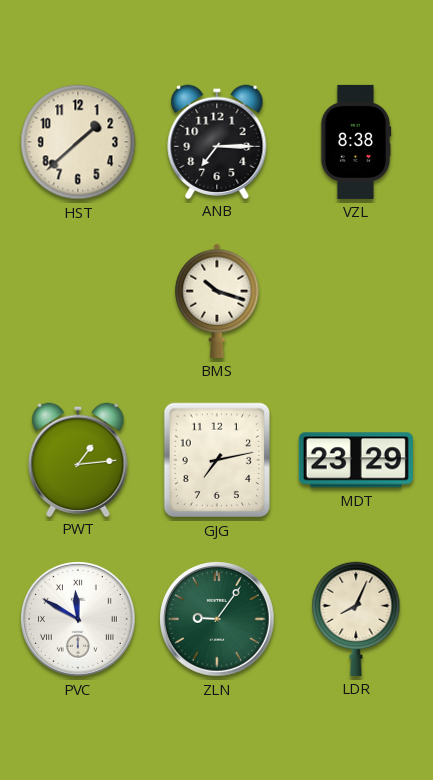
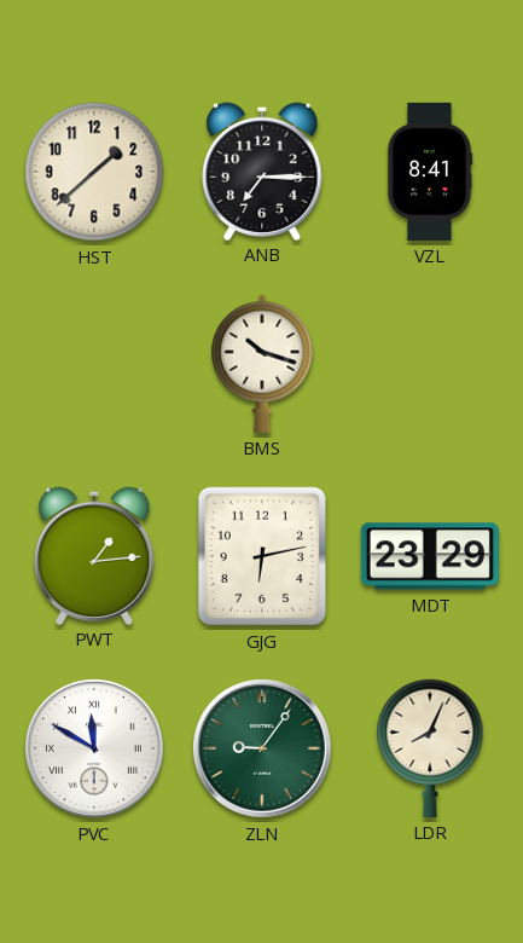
VZL: 8:38 -> 8:41
GJG: 7:13 -> 6:13
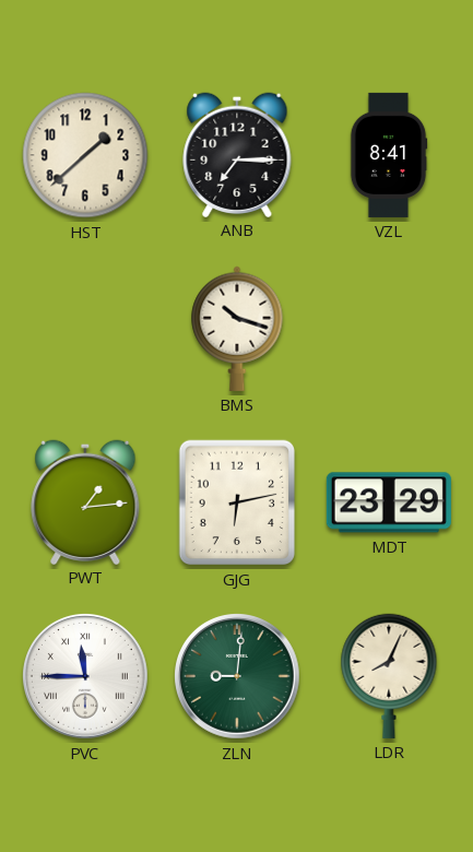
PVC: 11:50 -> 11:45
ZLN: 9:06 -> 9:01
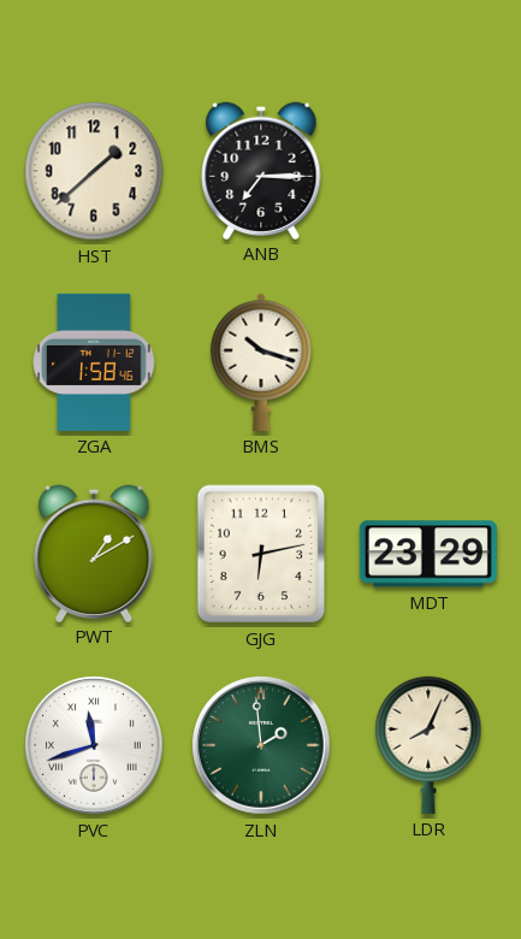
VZL: 8:41 -> none
ZGA: none -> 1:58
PWT: 1:14 -> 1:10
PVC: 11:45 -> 11:42
ZLN: 9:01 -> 1:59
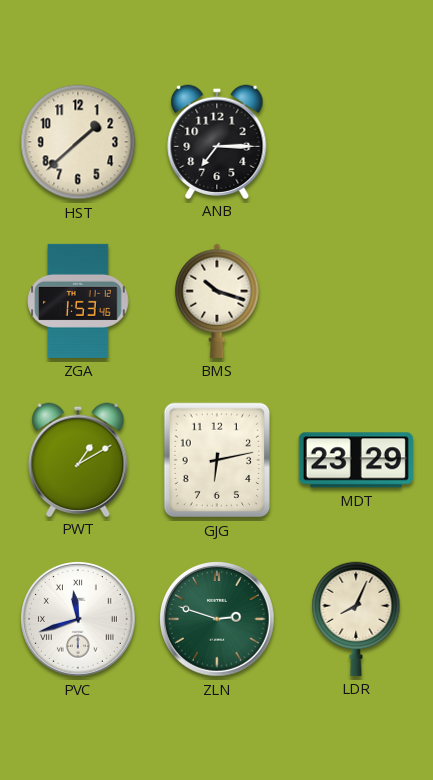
ZGA: 1:58 -> 1:53
ZLN: 1:59 -> 2:48
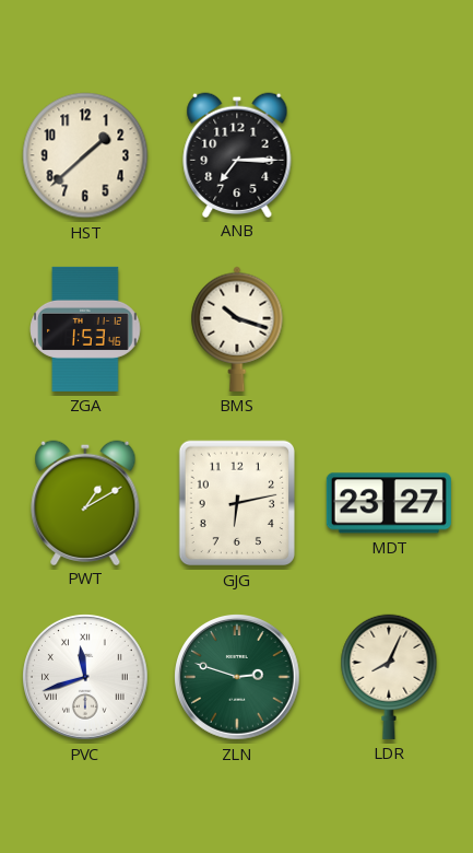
MDT: 23:29 -> 23:27
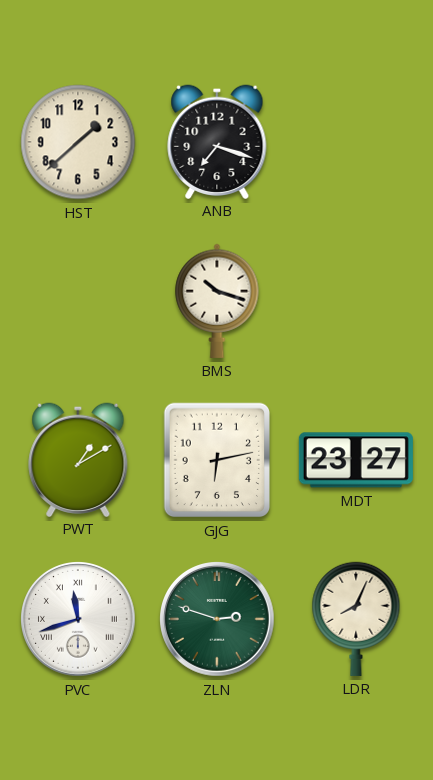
ANB: 7:15 -> 7:18
ZGA: 1:53 -> none
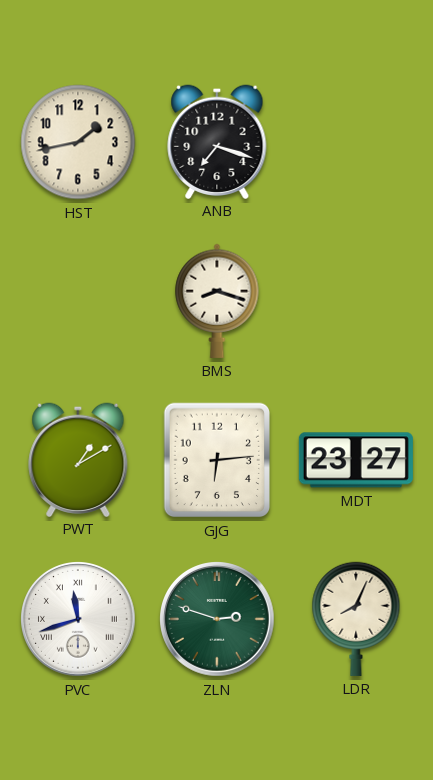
HST: 1:38 -> 1:43
BMS: 10:18 -> 8:18
GJG: 6:13 -> 6:14
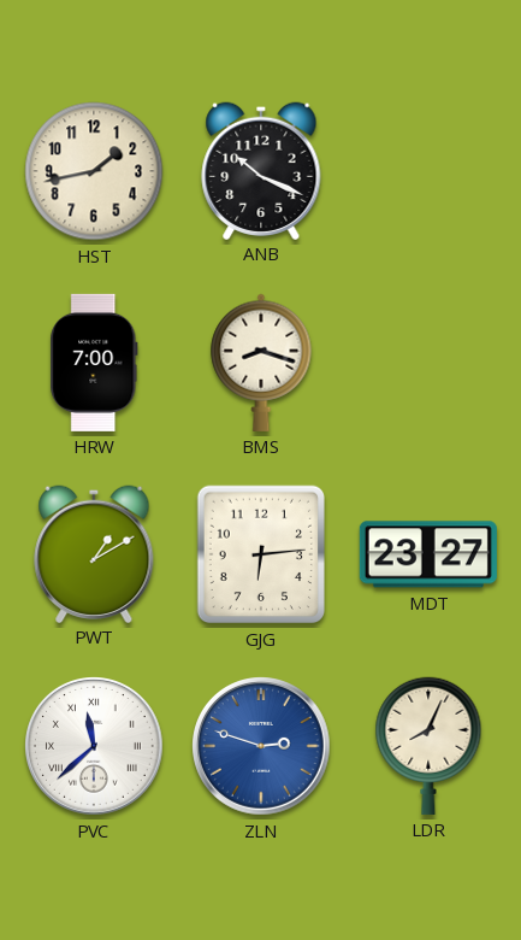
ANB: 7:18 -> 10:19
HRW: none -> 7:00
PVC: 11:42 -> 11:38
ZLN dial: green -> blue
